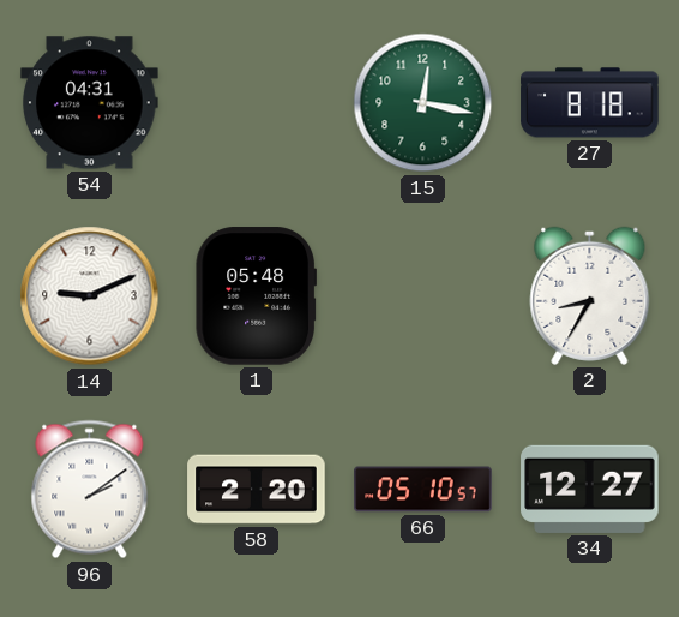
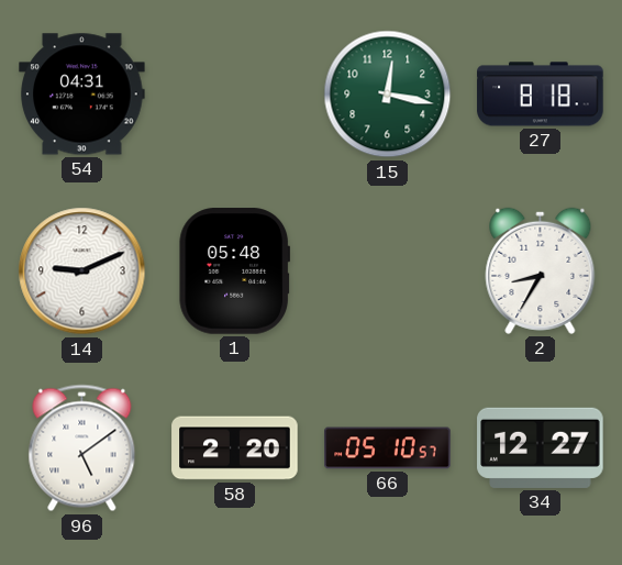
96: 2:09 -> 5:09
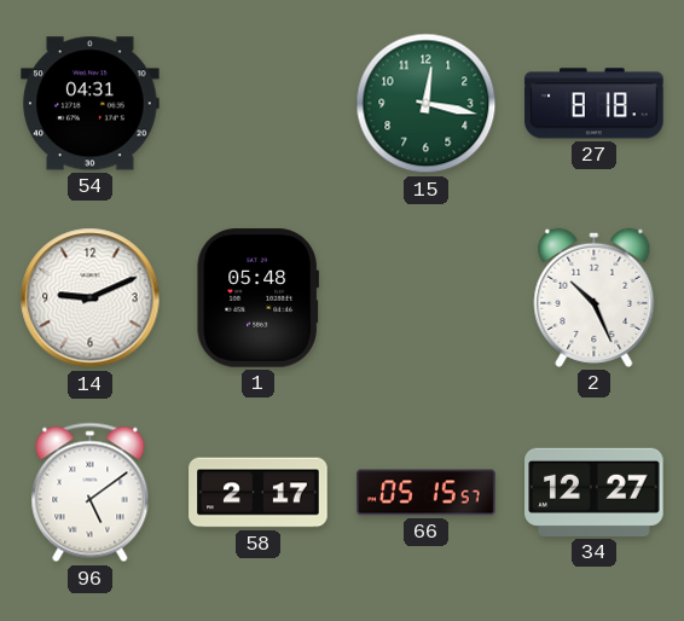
2: 8:35 -> 10:26
58: 2:20 -> 2:17
66: 05:10 -> 05:15
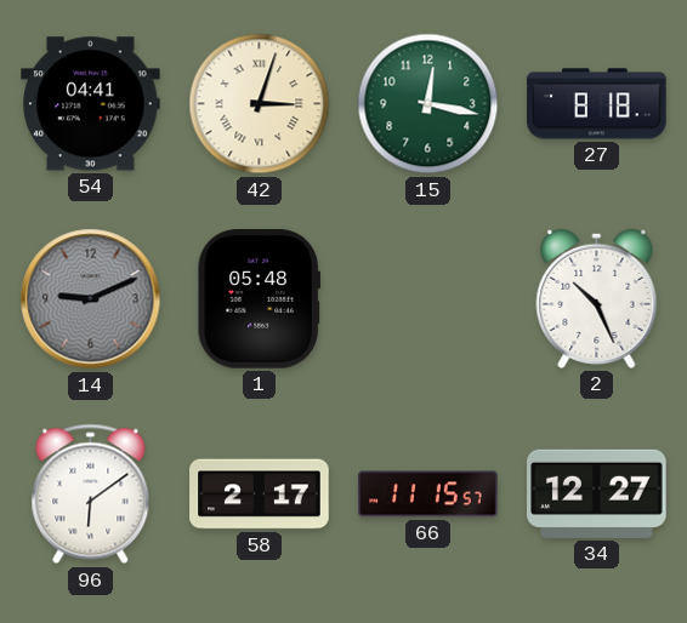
54: 04:31 -> 04:41
42: none -> 3:03
14 dial: white -> grey
96: 5:09 -> 6:09
66: 05:15 -> 11:15
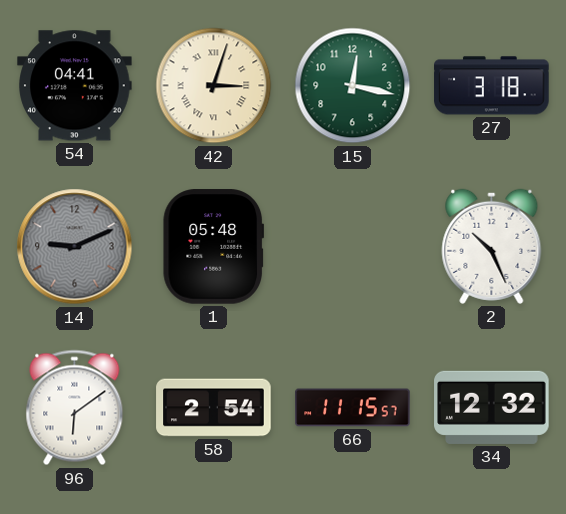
27: 8:18 -> 3:18
58: 2:17 -> 2:54
34: 12:27 -> 12:32
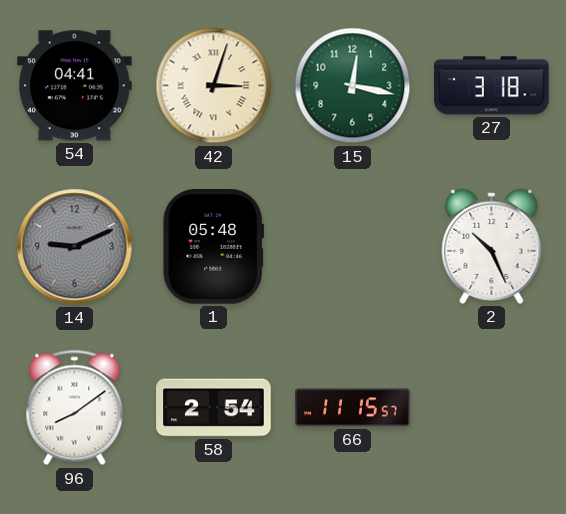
96: 6:09 -> 8:09
34: 12:32 -> none
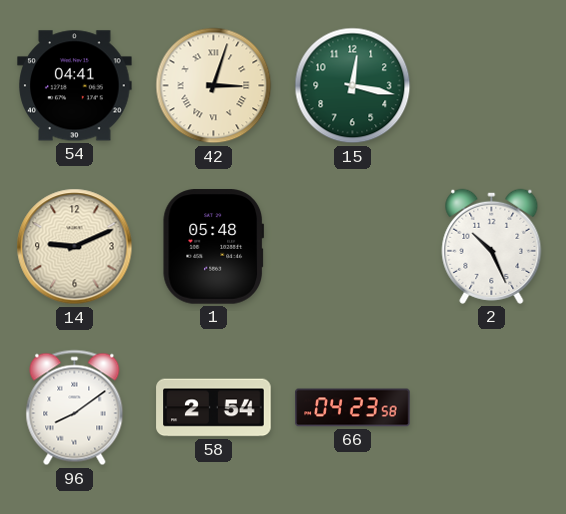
27: 3:18 -> none
14 dial: grey -> cream
66: 11:15 -> 04:23
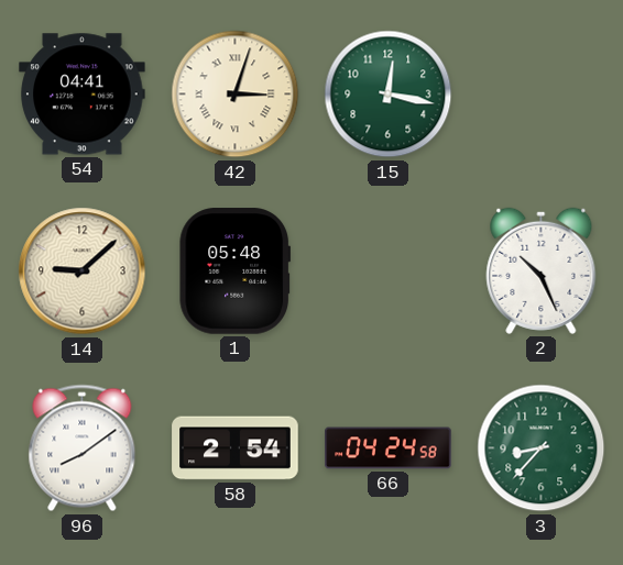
14: 9:11 -> 9:08
66: 04:23 -> 04:24
3: none -> 8:37
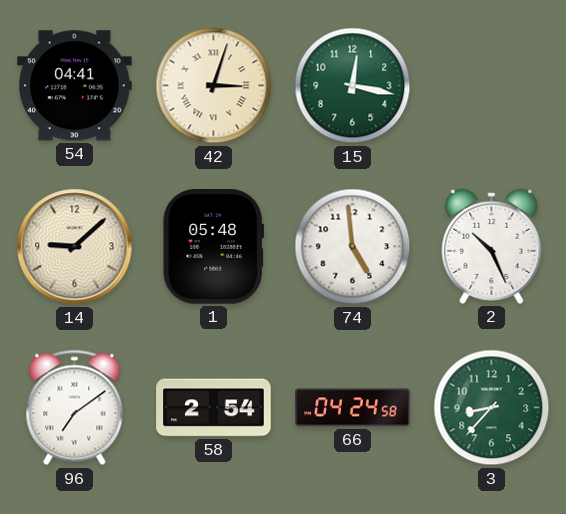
74: none -> 4:59
96: 8:09 -> 7:09
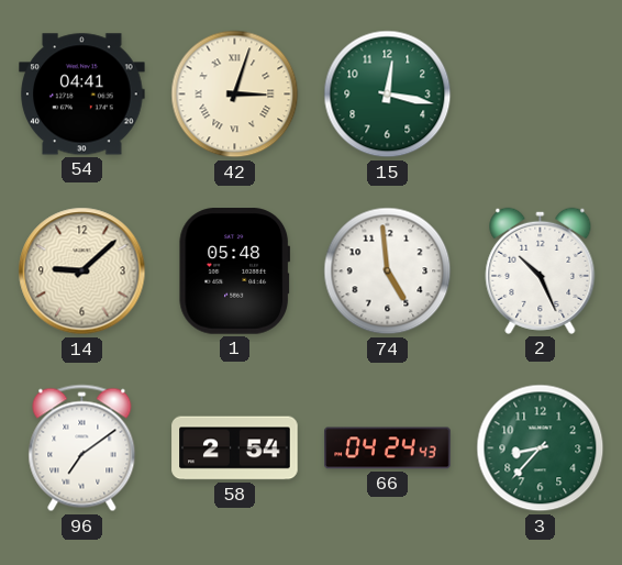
66: 04:24:58 -> 04:24:43
